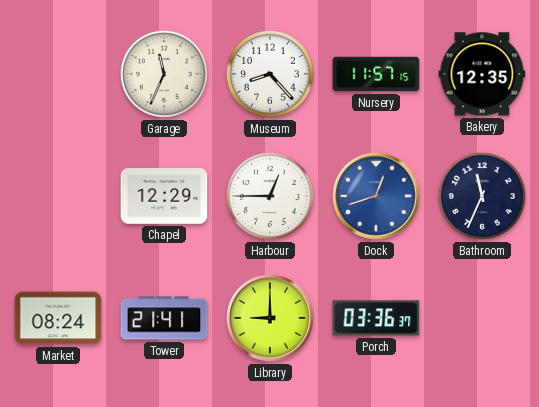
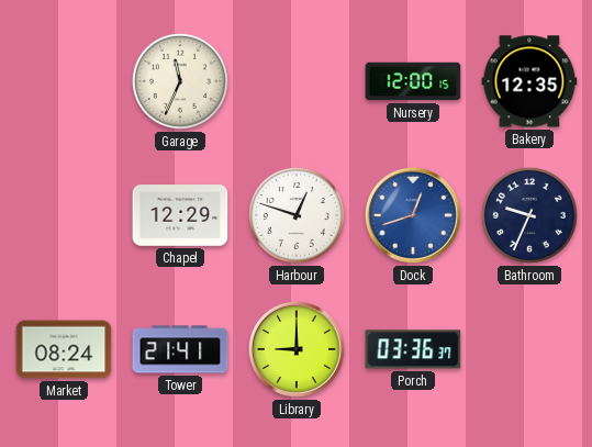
Museum: 8:23 -> none
Nursery: 11:57 -> 12:00
Harbour: 12:45 -> 12:48
Bathroom: 11:34 -> 9:34
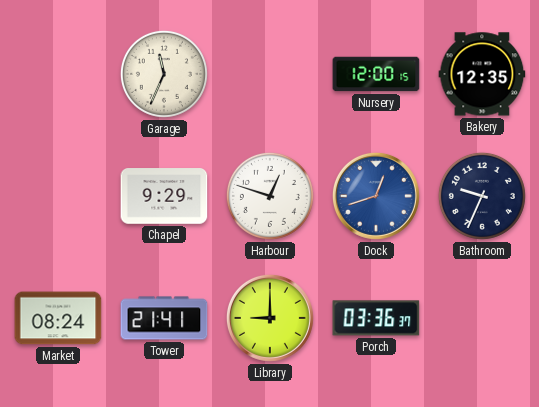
Chapel: 12:29 -> 9:29
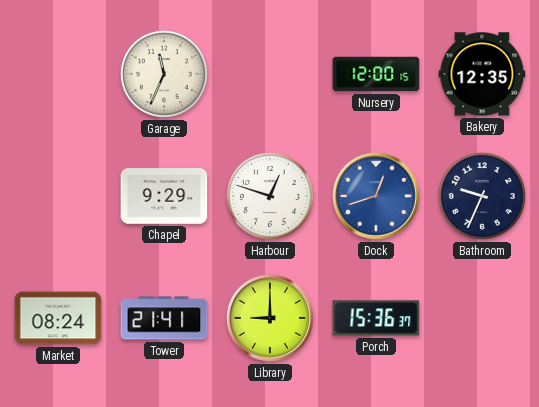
Porch: 03:36 -> 15:36
